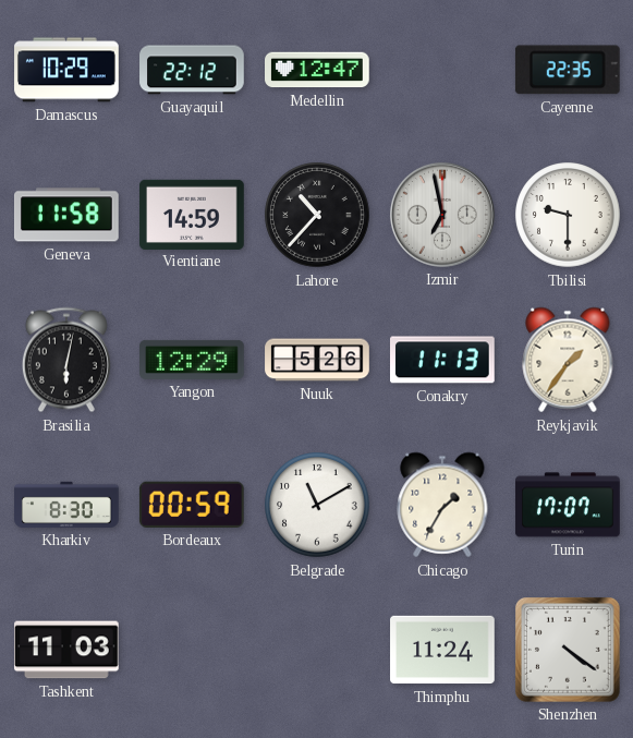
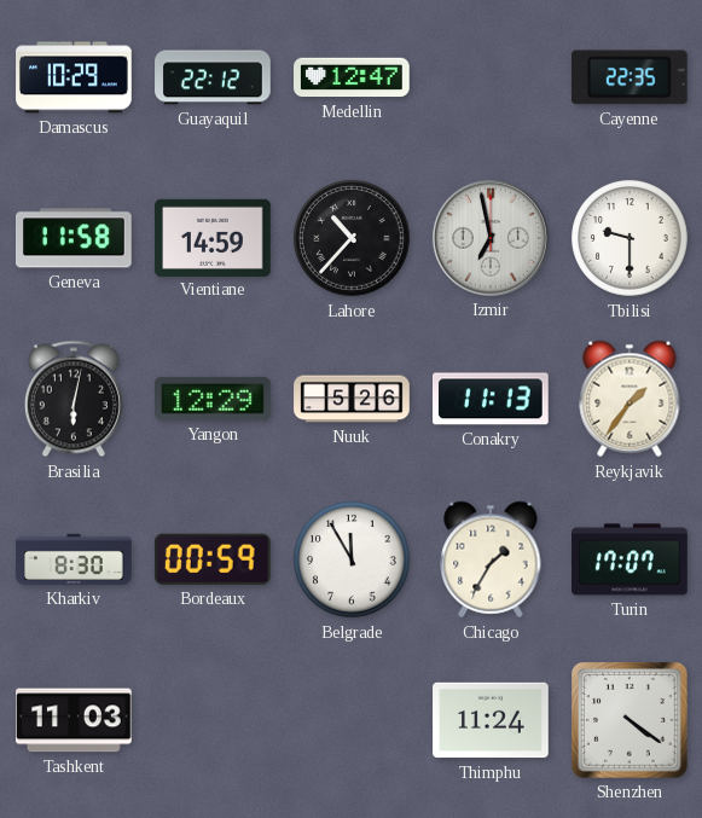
Belgrade: 11:10 -> 11:55
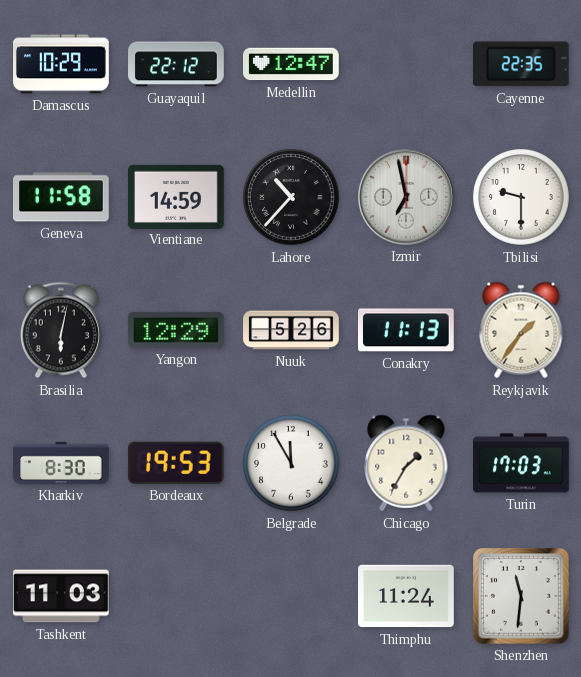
Bordeaux: 00:59 -> 19:53
Turin: 17:07 -> 17:03
Shenzhen: 4:21 -> 11:31
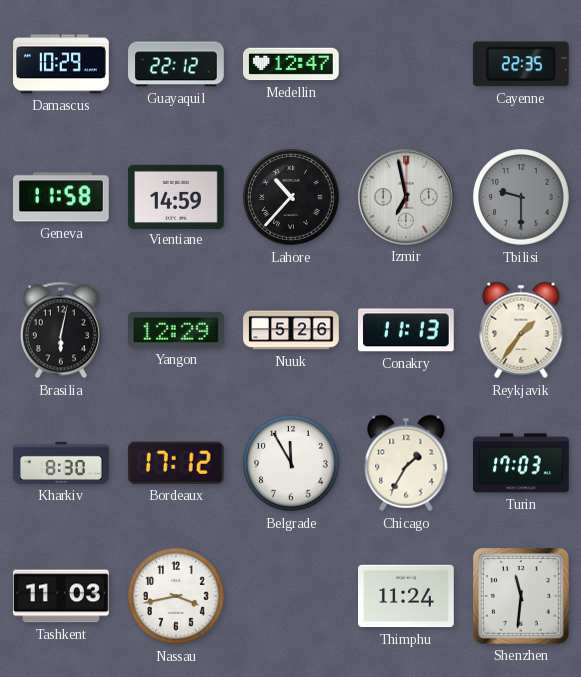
Tbilisi dial: white -> grey
Bordeaux: 19:53 -> 17:12
Nassau: none -> 3:43
